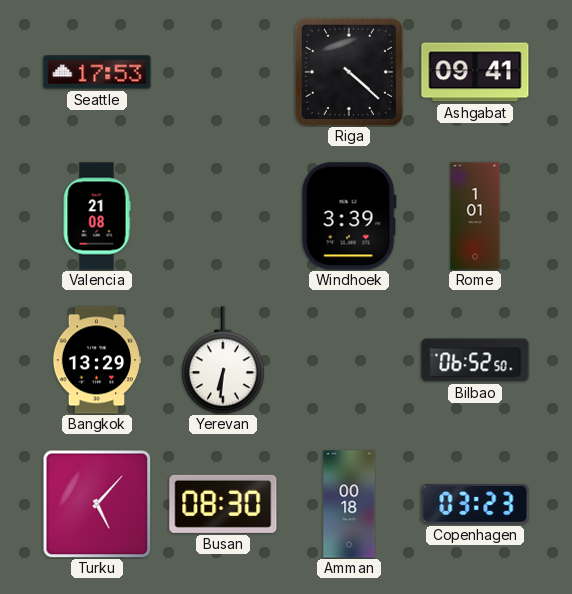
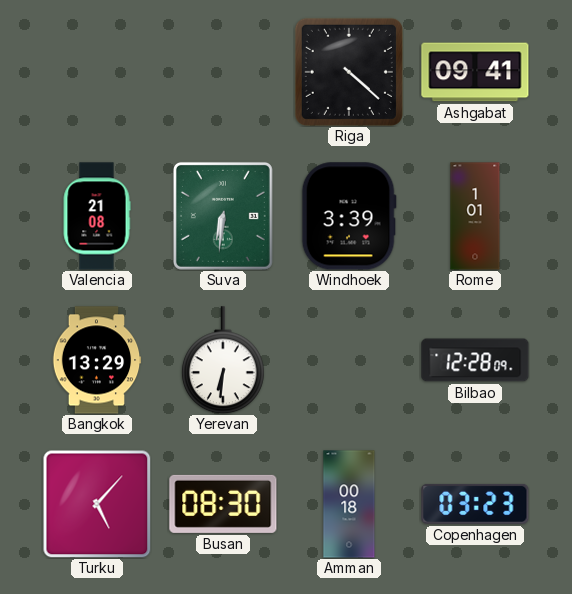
Seattle: 17:53 -> none
Suva: none -> 6:31
Bilbao: 06:52 -> 12:28
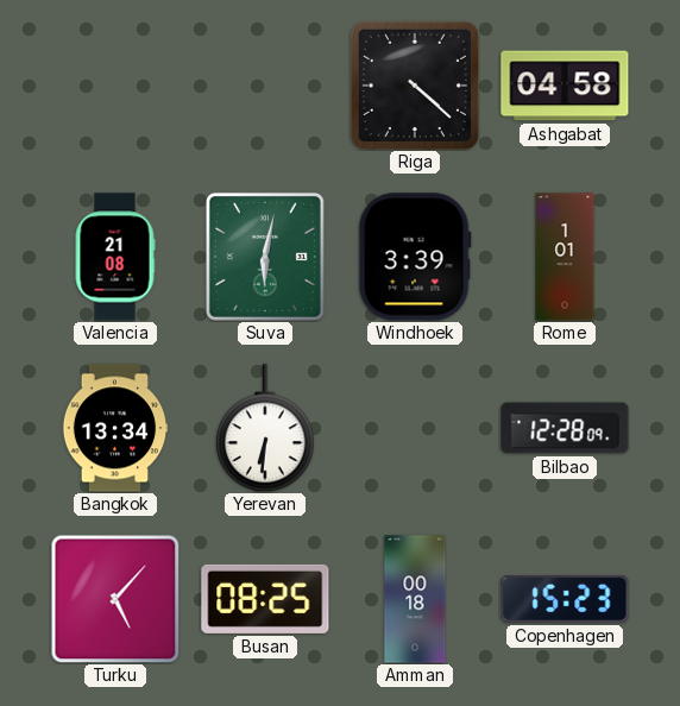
Ashgabat: 09:41 -> 04:58
Suva: 6:31 -> 6:02
Bangkok: 13:29 -> 13:34
Busan: 08:30 -> 08:25
Copenhagen: 03:23 -> 15:23
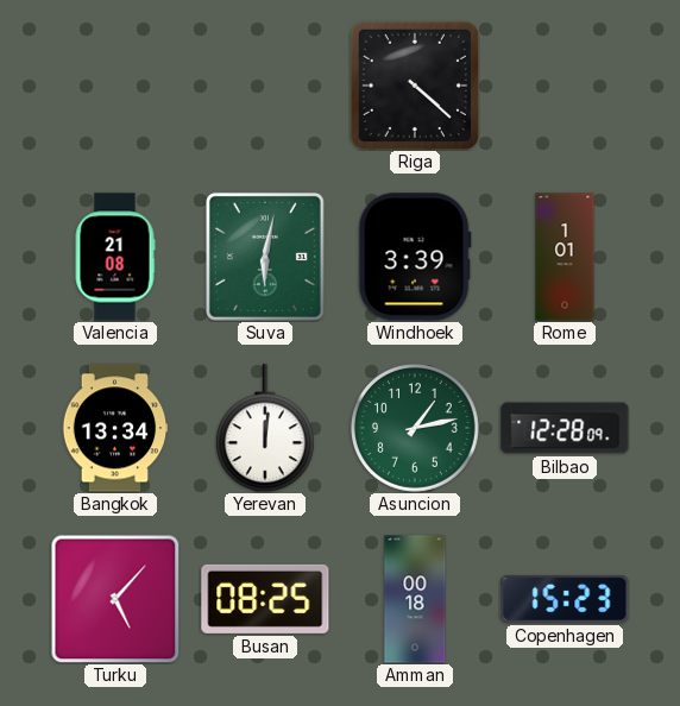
Ashgabat: 04:58 -> none
Yerevan: 6:31 -> 12:01
Asuncion: none -> 1:13
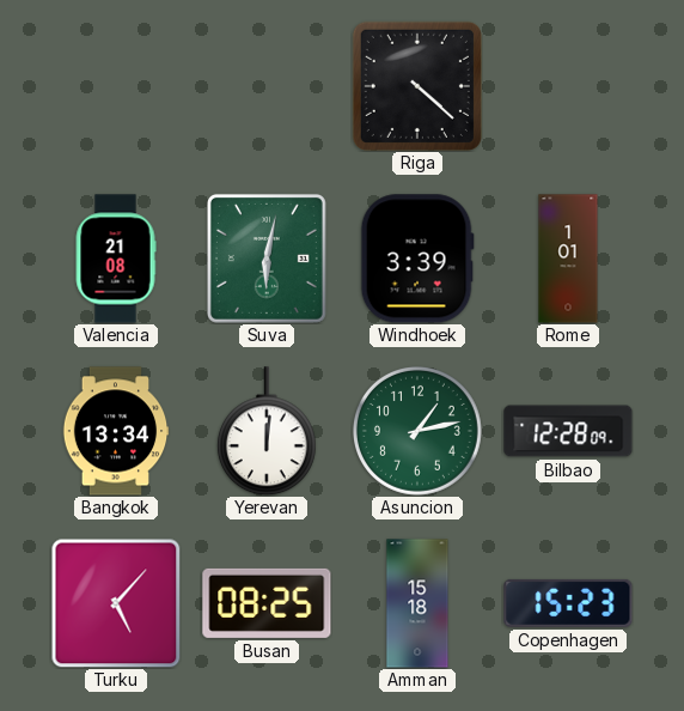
Amman: 00:18 -> 15:18
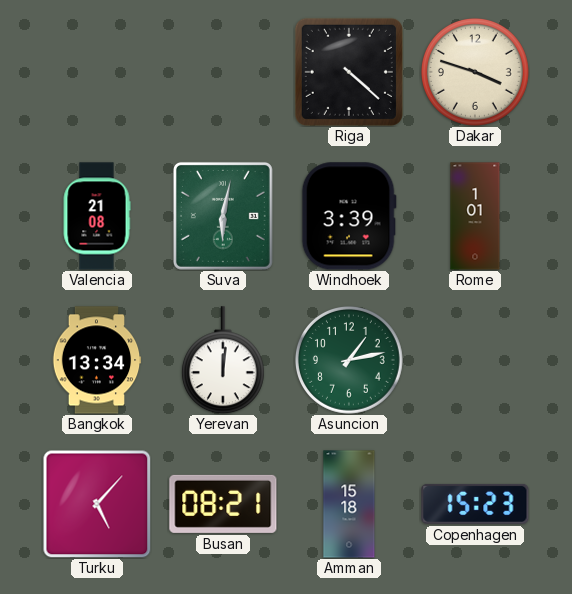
Dakar: none -> 3:48
Bilbao: 12:28 -> none
Busan: 08:25 -> 08:21
